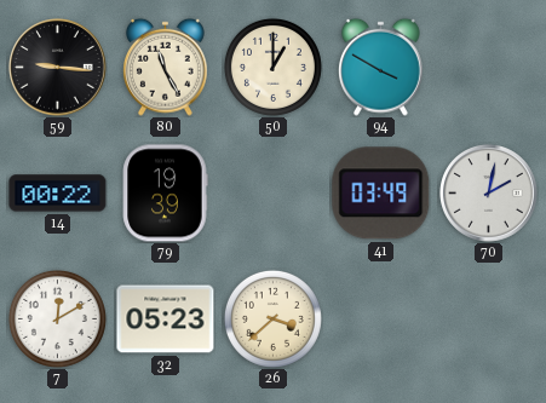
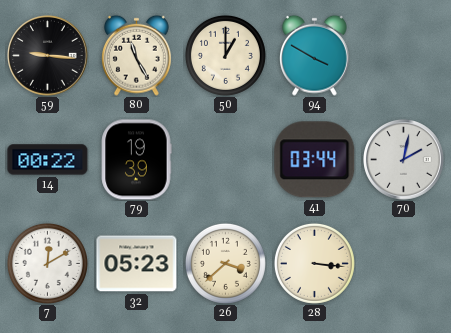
41: 03:49 -> 03:44
28: none -> 3:16
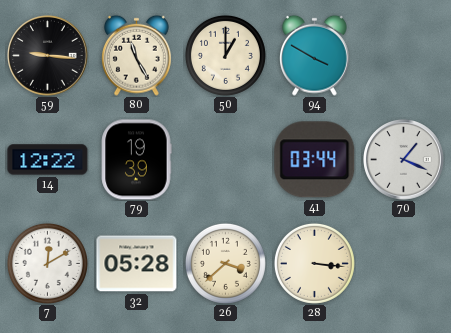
14: 00:22 -> 12:22
70: 2:02 -> 1:19
32: 05:23 -> 05:28
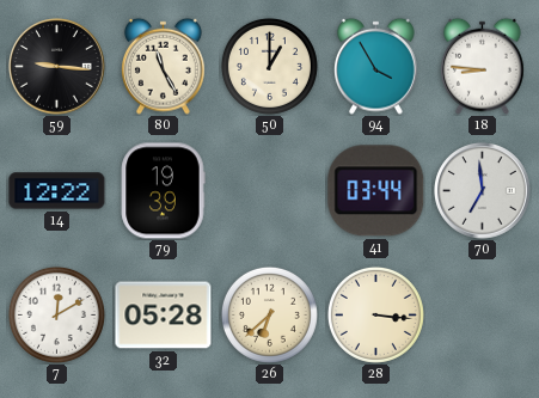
94: 3:50 -> 3:55
18: none -> 8:46
70: 1:19 -> 6:59
26: 3:38 -> 6:38
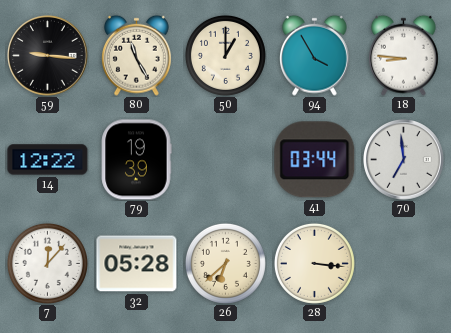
7: 12:10 -> 12:07
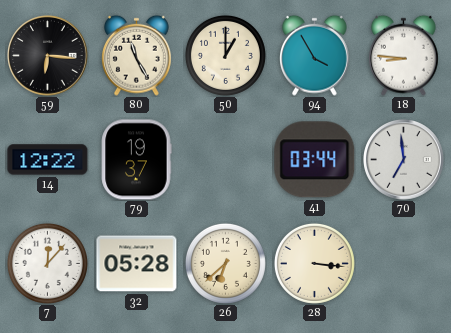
59: 9:16 -> 6:16
79: 19:39 -> 19:37
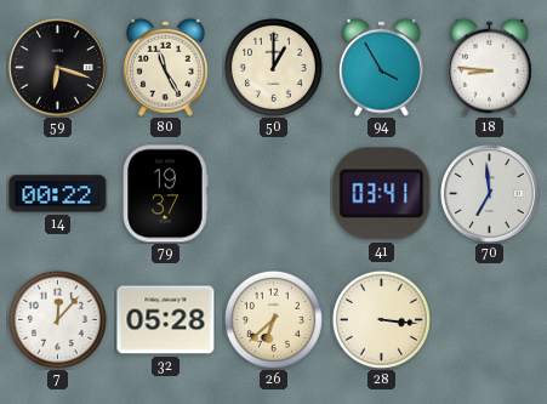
59: 6:16 -> 6:18
14: 12:22 -> 00:22
41: 03:44 -> 03:41
